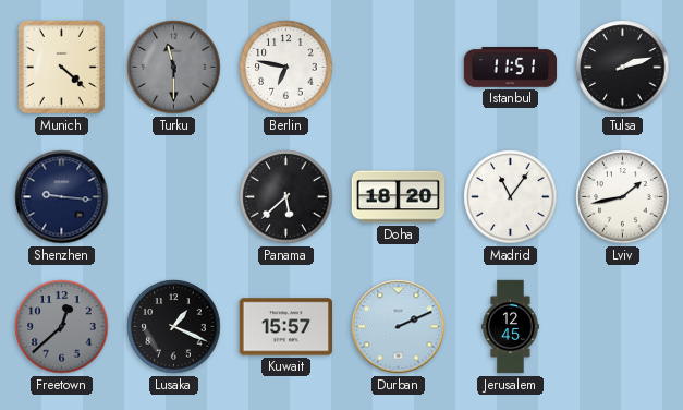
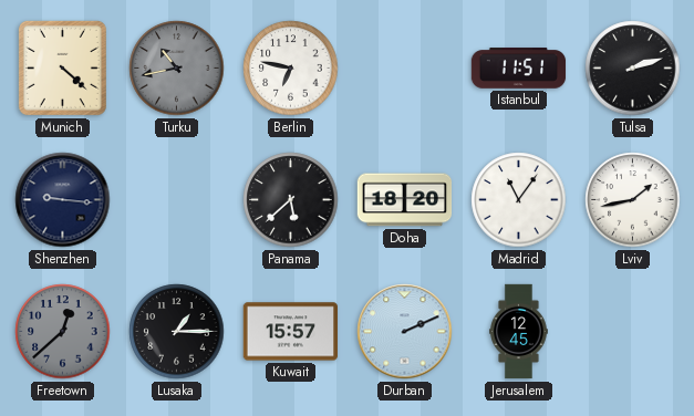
Turku: 11:30 -> 10:43
Lusaka: 1:19 -> 1:15
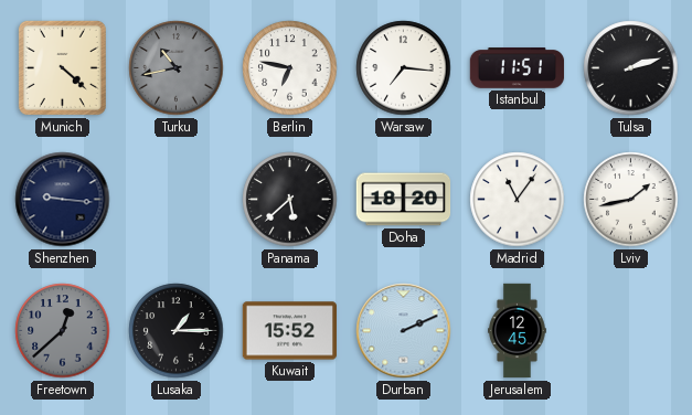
Warsaw: none -> 7:16
Kuwait: 15:57 -> 15:52
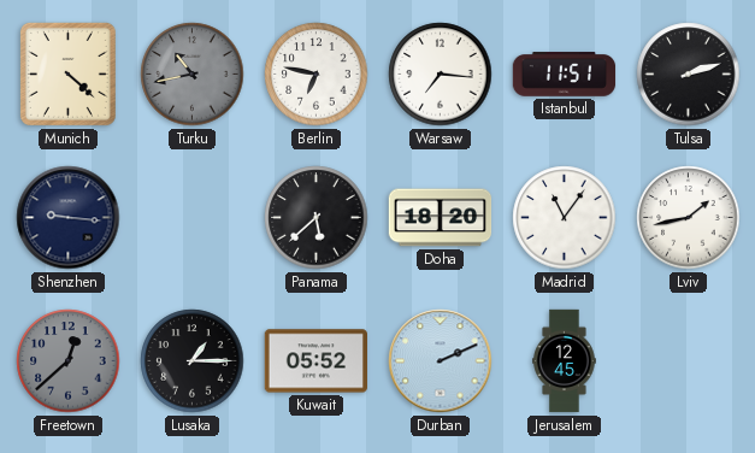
Kuwait: 15:52 -> 05:52
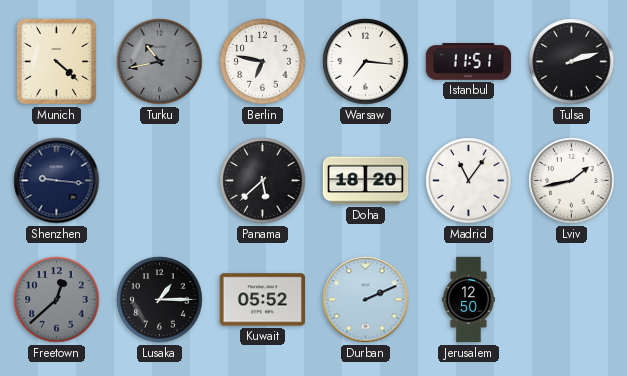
Jerusalem: 12:45 -> 12:50
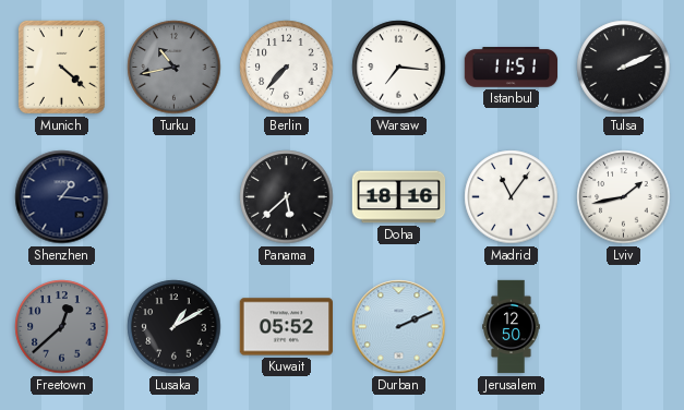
Berlin: 6:47 -> 7:37
Tulsa: 2:12 -> 2:11
Shenzhen: 9:16 -> 1:16
Doha: 18:20 -> 18:16
Lusaka: 1:15 -> 1:10
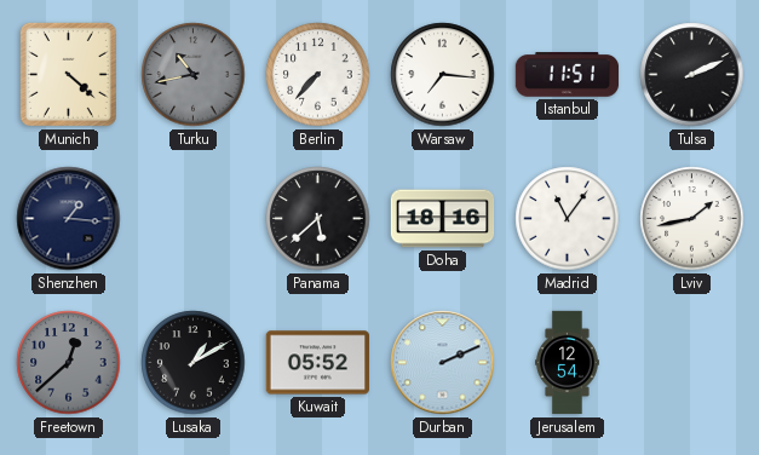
Jerusalem: 12:50 -> 12:54
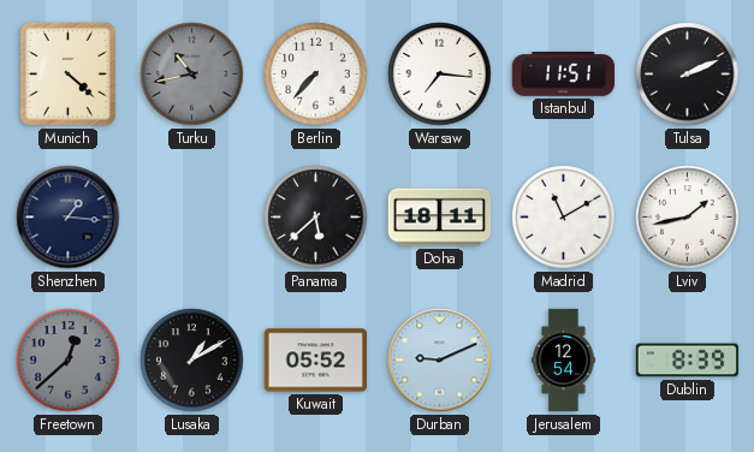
Doha: 18:16 -> 18:11
Madrid: 11:06 -> 11:10
Durban: 2:11 -> 9:11
Dublin: none -> 8:39
